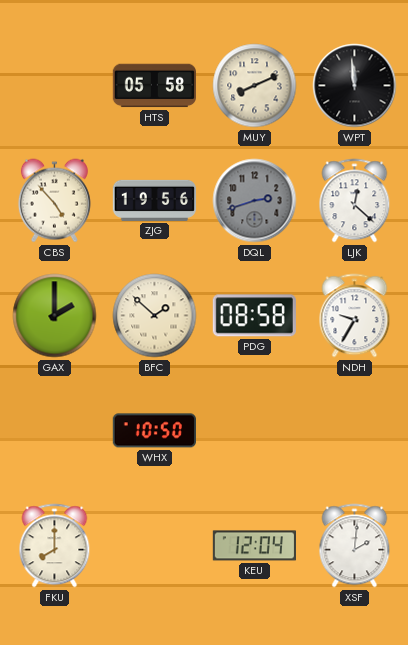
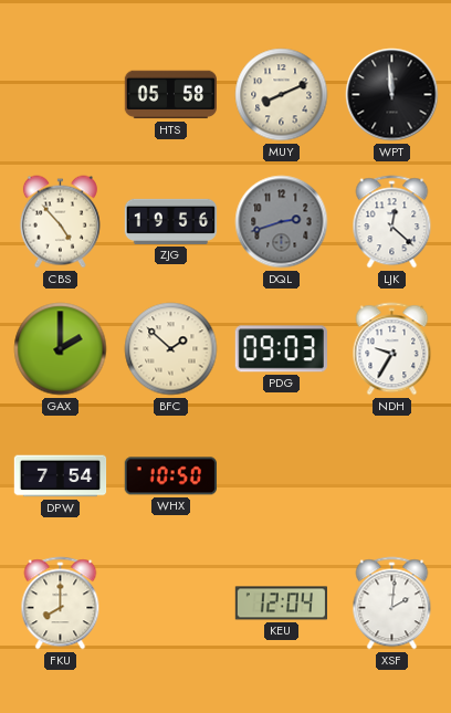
PDG: 08:58 -> 09:03
DPW: none -> 7:54
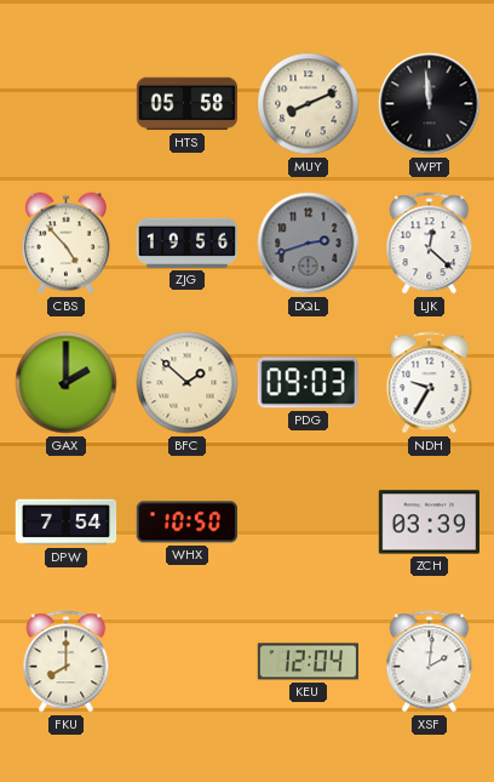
ZCH: none -> 03:39
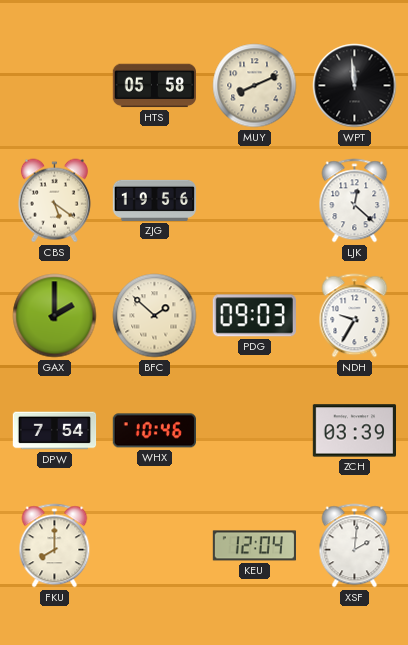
CBS: 4:53 -> 5:21
DQL: 2:42 -> none
WHX: 10:50 -> 10:46
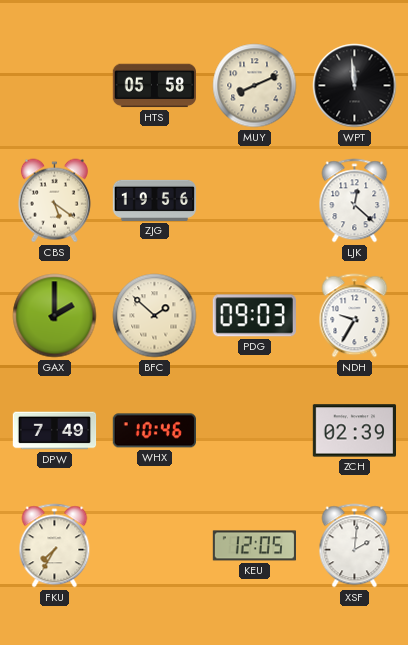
DPW: 7:54 -> 7:49
ZCH: 03:39 -> 02:39
FKU: 8:00 -> 7:35
KEU: 12:04 -> 12:05
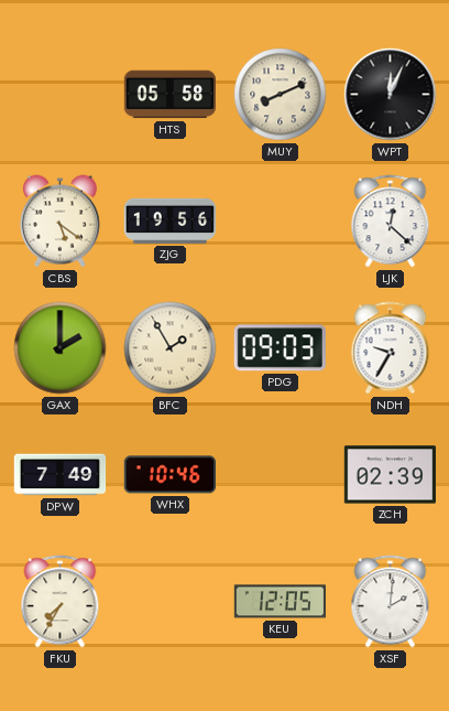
WPT: 11:59 -> 12:04
BFC: 1:52 -> 1:55
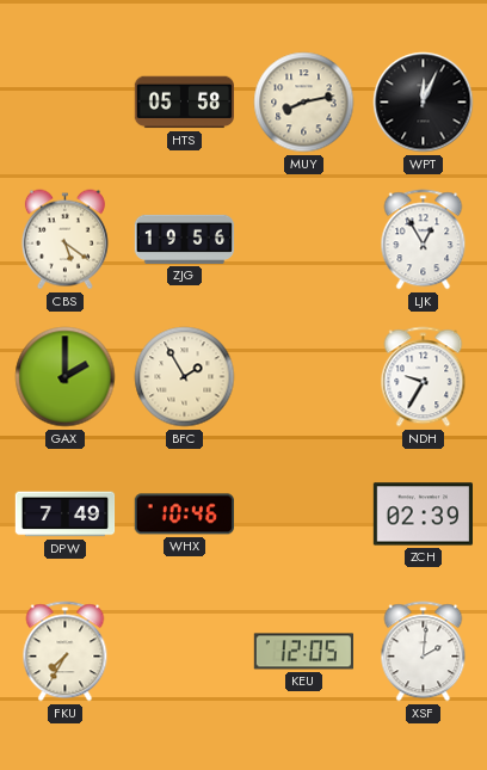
MUY: 8:11 -> 8:13
LJK: 12:22 -> 12:55
PDG: 09:03 -> none
